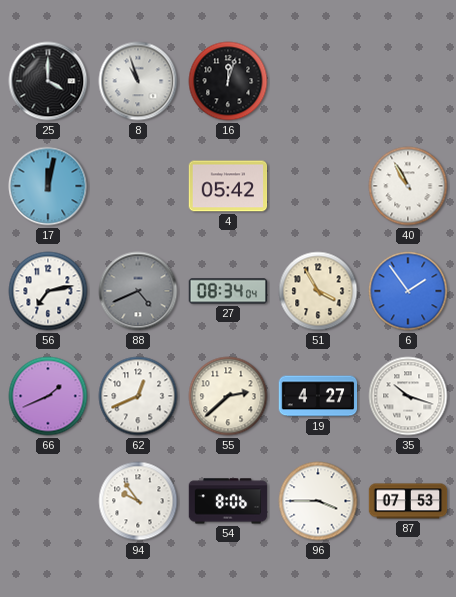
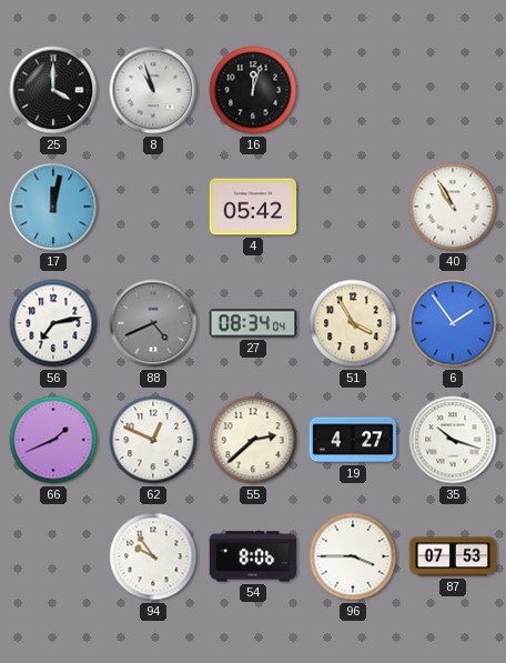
62: 12:41 -> 12:49
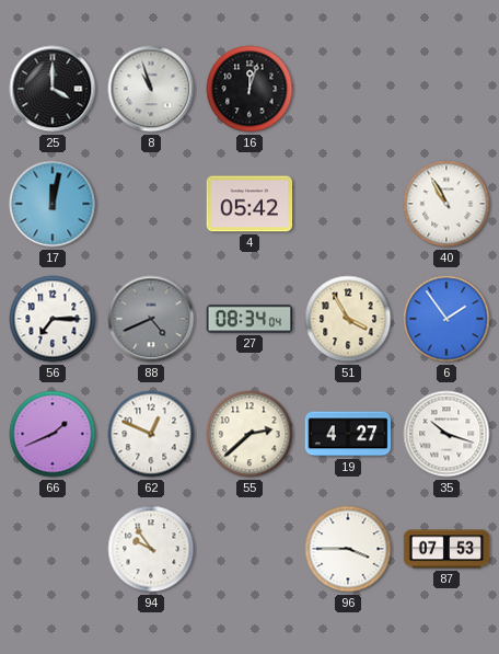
56: 7:13 -> 7:15
54: 8:06 -> none
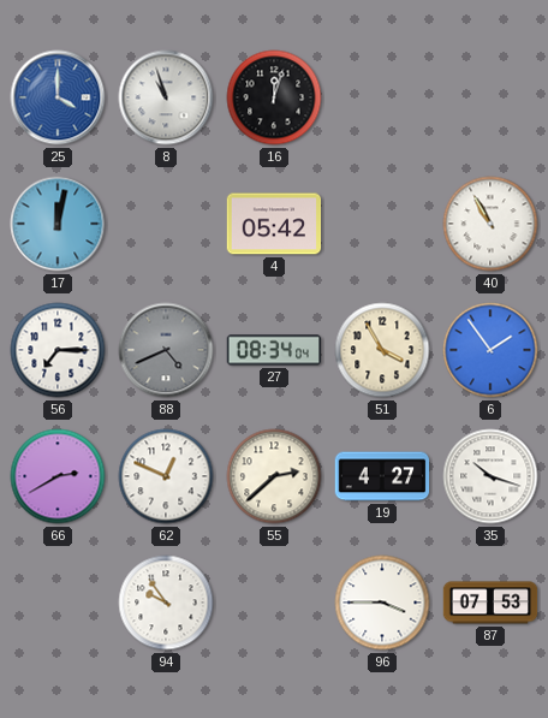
25 dial: black -> blue
66: 1:41 -> 2:40
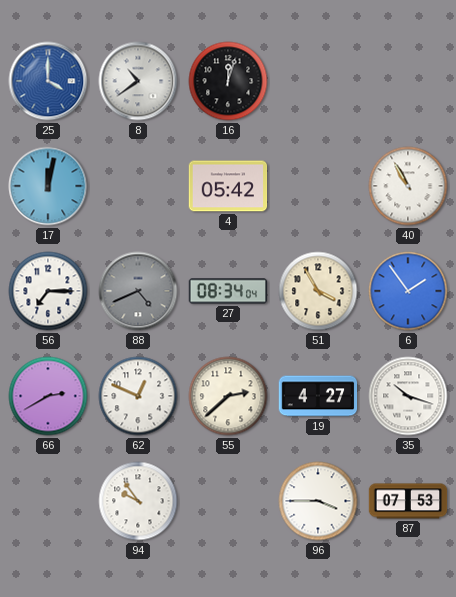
8: 10:57 -> 10:39
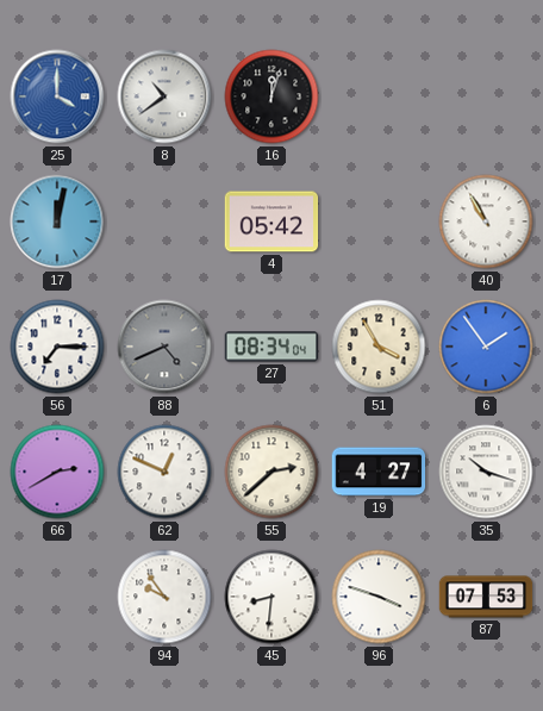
45: none -> 8:31
96: 3:45 -> 3:48
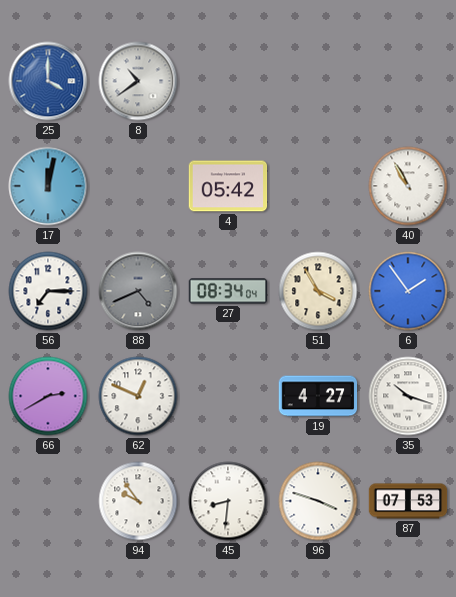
16: 12:03 -> none
55: 2:38 -> none
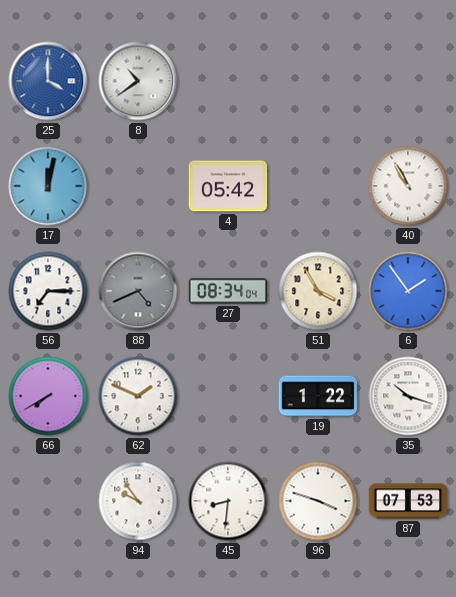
66: 2:40 -> 7:40
62: 12:49 -> 1:49
19: 4:27 -> 1:22
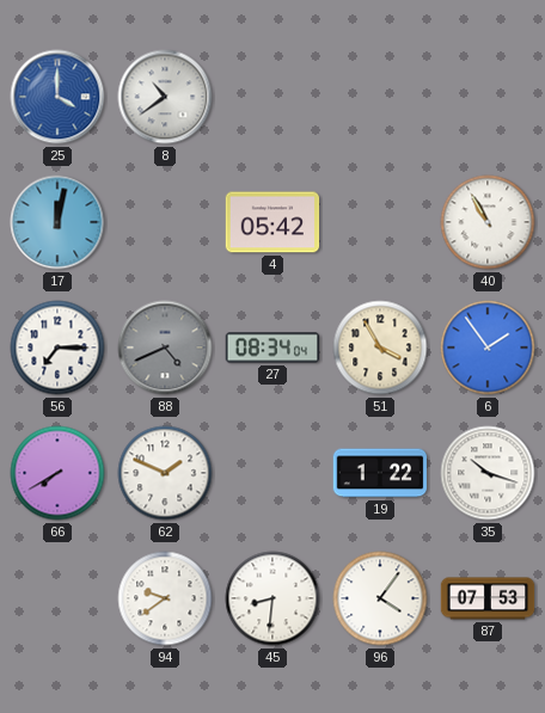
94: 9:54 -> 9:39
96: 3:48 -> 4:06
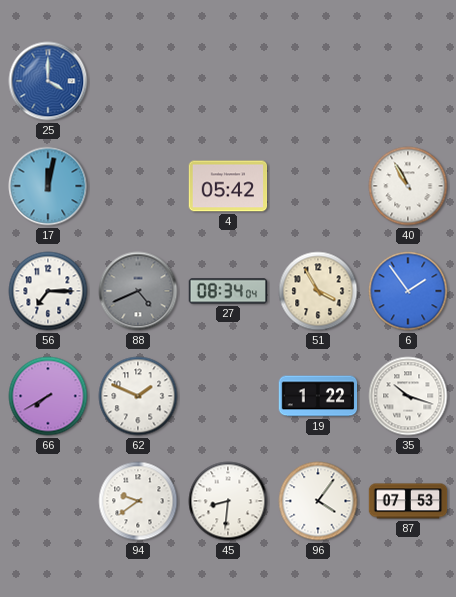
8: 10:39 -> none
